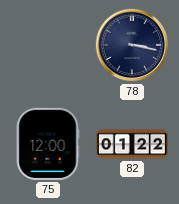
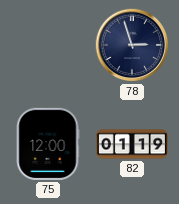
78: 3:17 -> 2:57
82: 01:22 -> 01:19
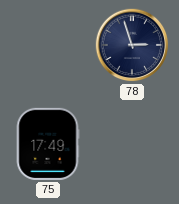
75: 12:00 -> 17:49
82: 01:19 -> none
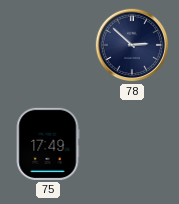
78: 2:57 -> 2:52
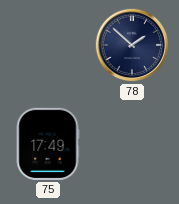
78: 2:52 -> 1:52
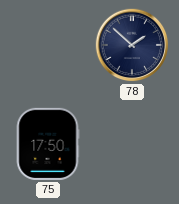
75: 17:49 -> 17:50
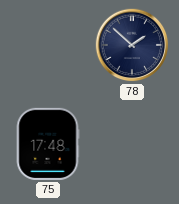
75: 17:50 -> 17:48
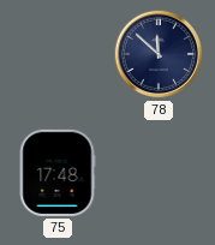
78: 1:52 -> 11:52
